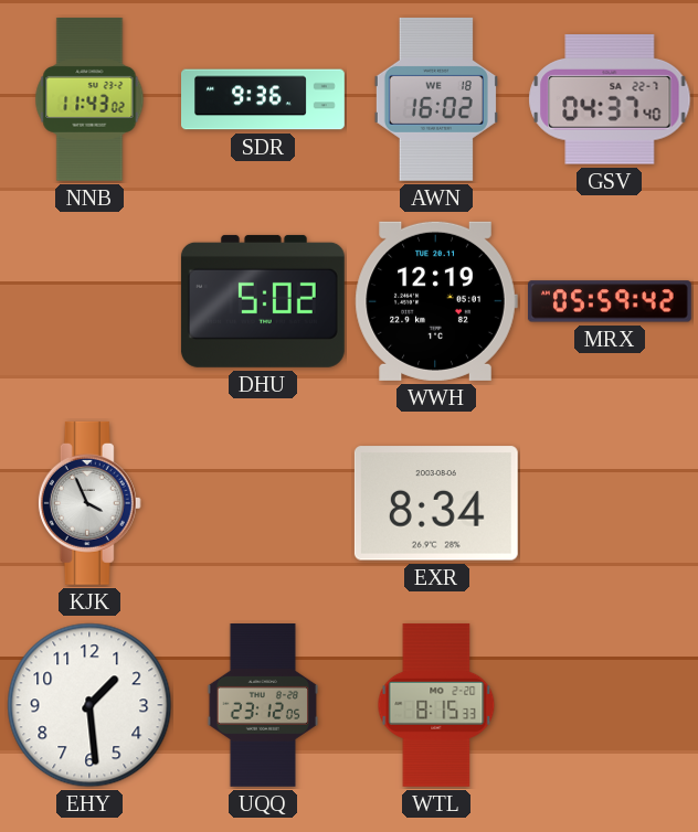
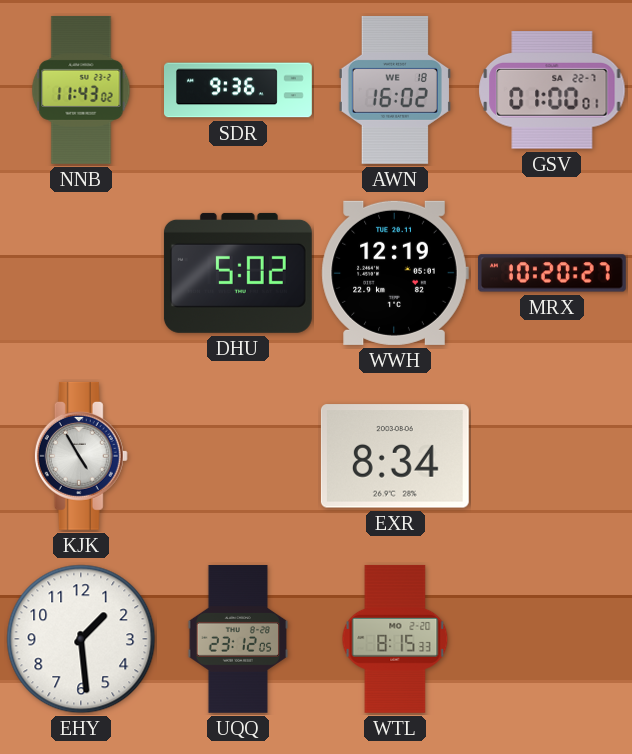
GSV: 04:37 -> 01:00
MRX: 05:59 -> 10:20
KJK: 3:56 -> 4:55
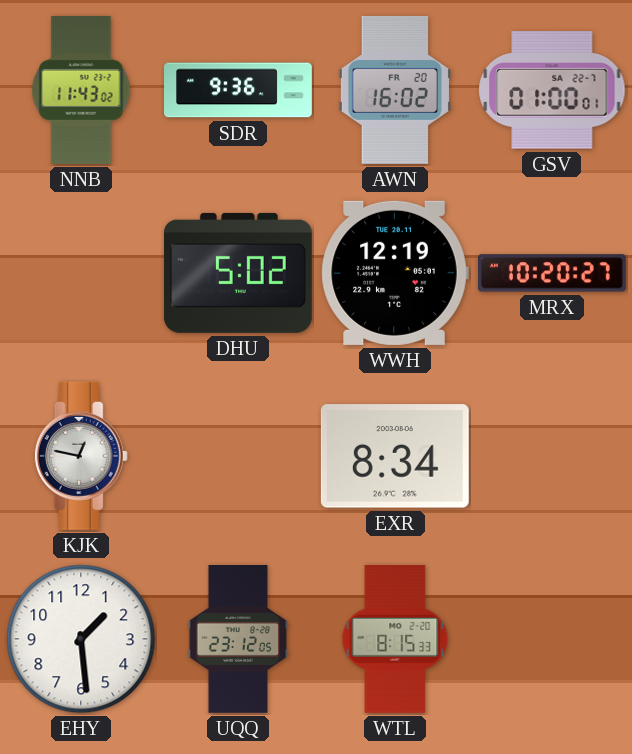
AWN date: WE 18 -> FR 20
KJK: 4:55 -> 12:47
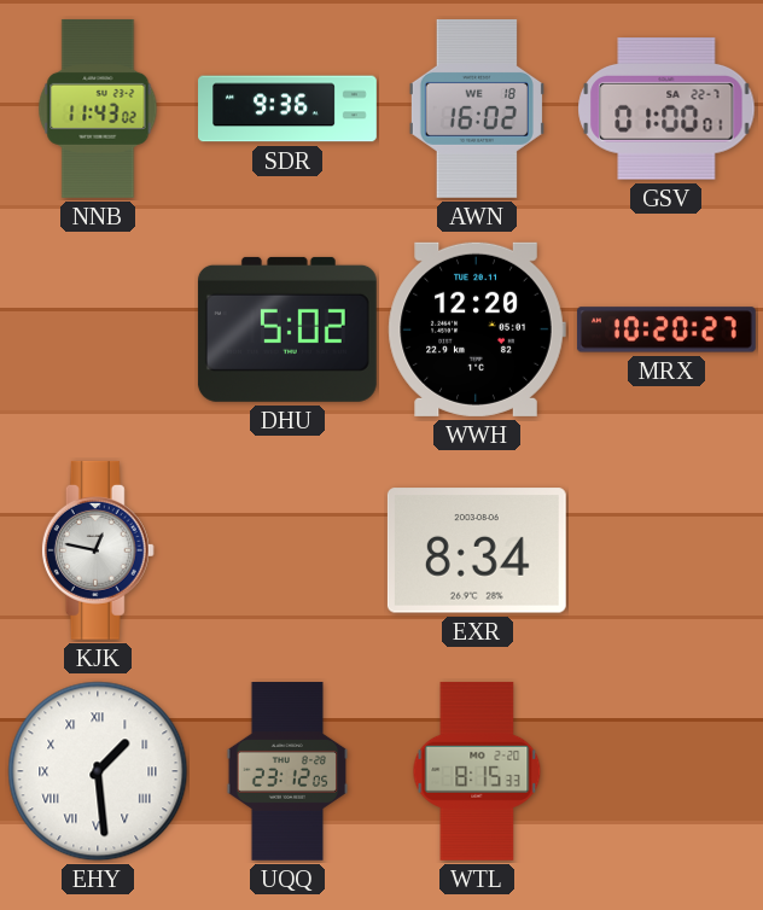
AWN date: FR 20 -> WE 18
WWH: 12:19 -> 12:20
EHY numerals: Arabic -> Roman
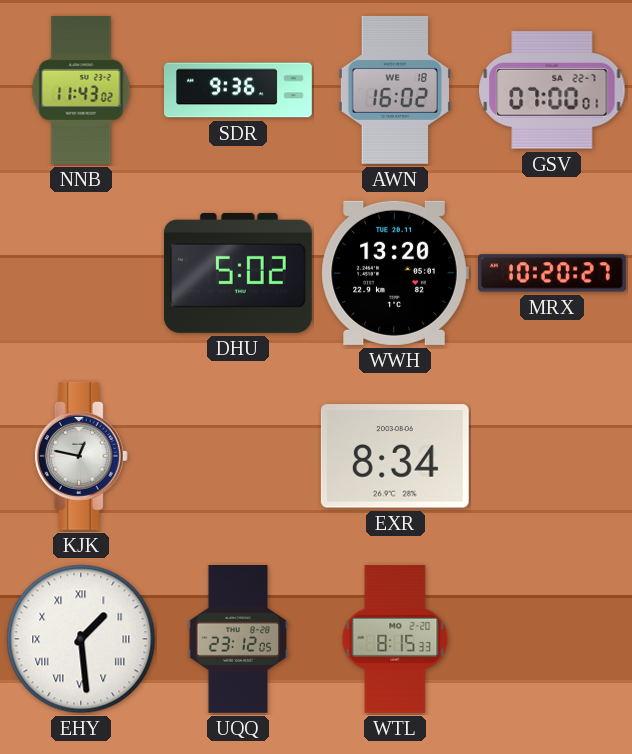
GSV: 01:00 -> 07:00
WWH: 12:20 -> 13:20
